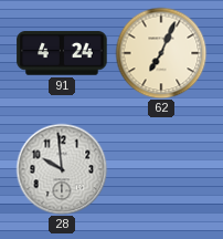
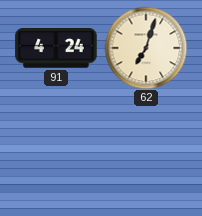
62: 7:04 -> 7:03
28: 9:59 -> none
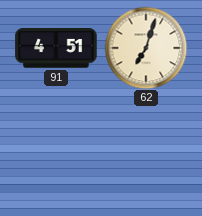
91: 4:24 -> 4:51
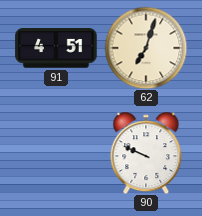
90: none -> 9:49
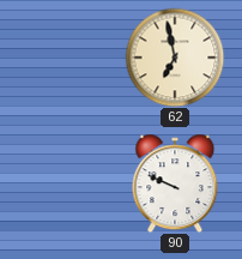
91: 4:51 -> none
62: 7:03 -> 6:58
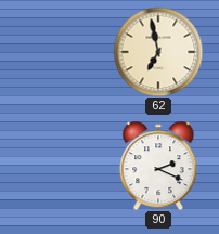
90: 9:49 -> 2:19
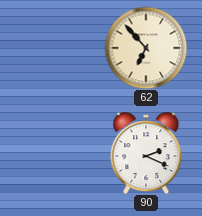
62: 6:58 -> 6:53
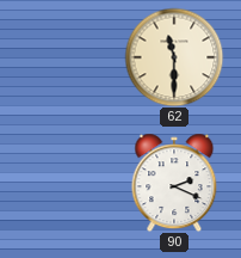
62: 6:53 -> 11:30
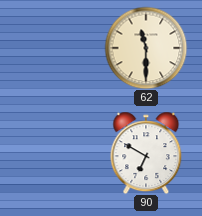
90: 2:19 -> 6:50
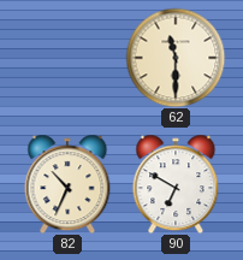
82: none -> 10:34
